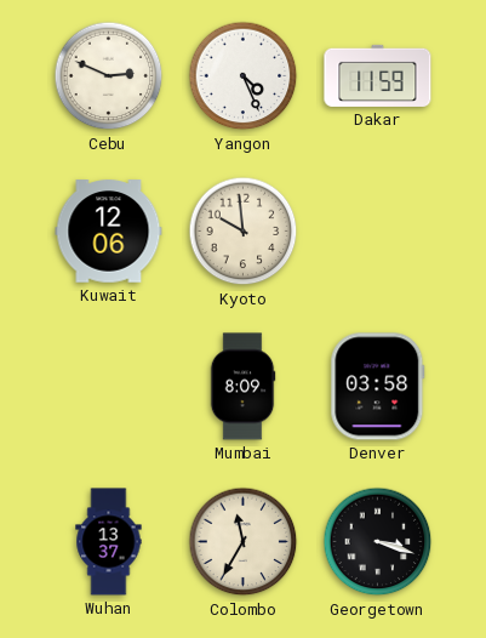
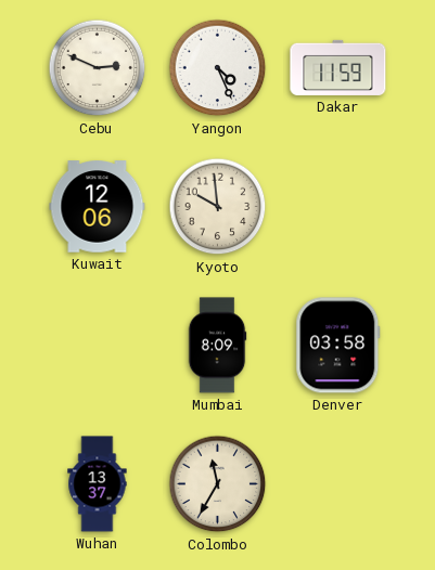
Georgetown: 3:18 -> none
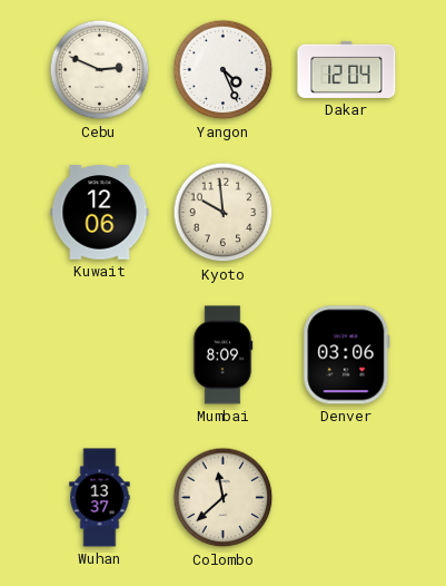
Dakar: 11:59 -> 12:04
Denver: 03:58 -> 03:06
Colombo: 11:35 -> 11:38
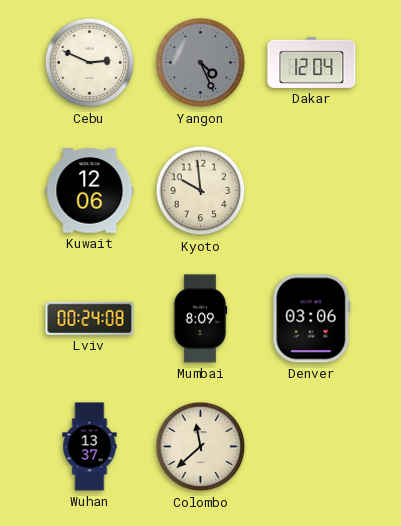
Yangon dial: white -> grey
Lviv: none -> 00:24
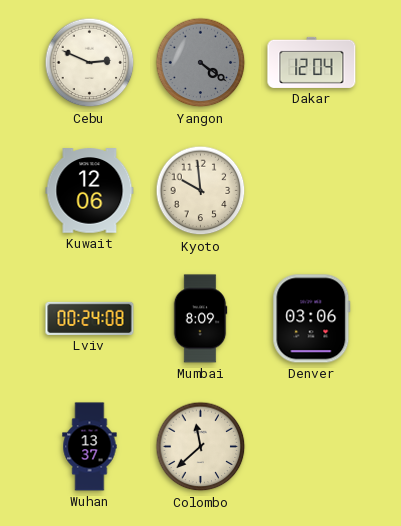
Yangon: 4:26 -> 4:21
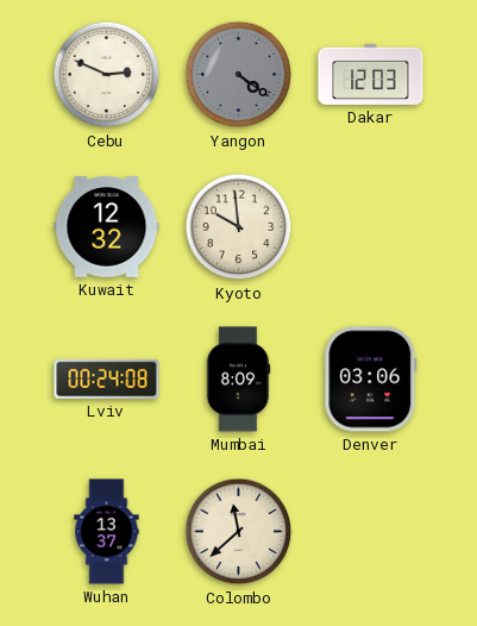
Dakar: 12:04 -> 12:03
Kuwait: 12:06 -> 12:32
